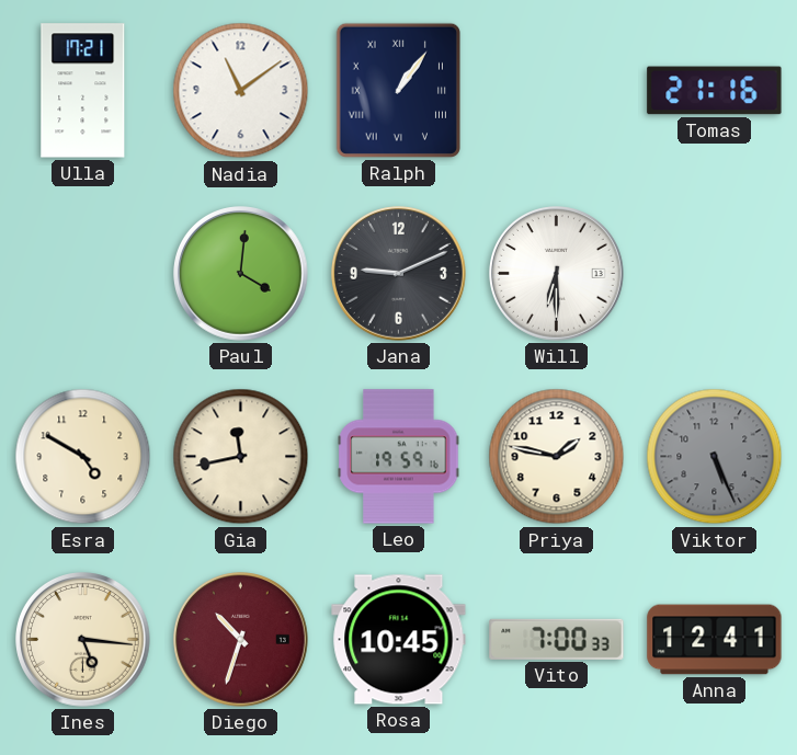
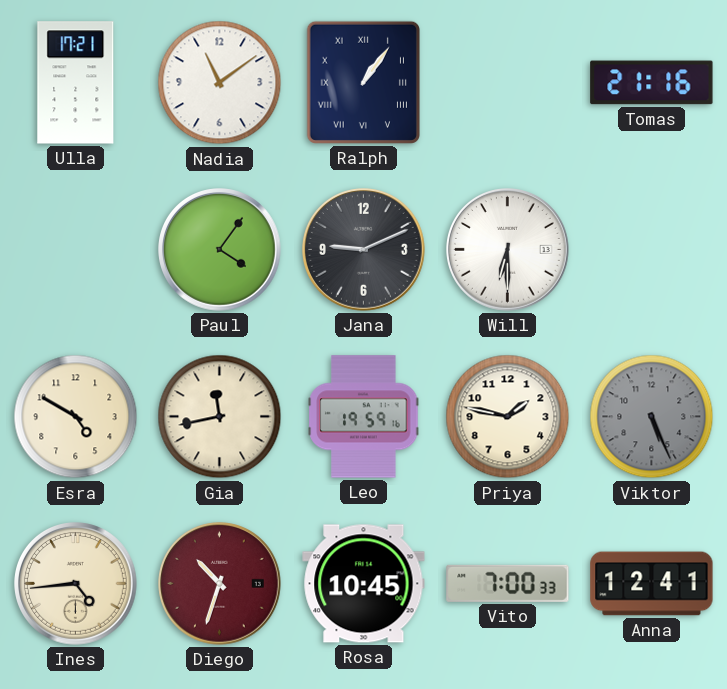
Paul: 4:01 -> 4:06
Ines: 5:16 -> 4:44
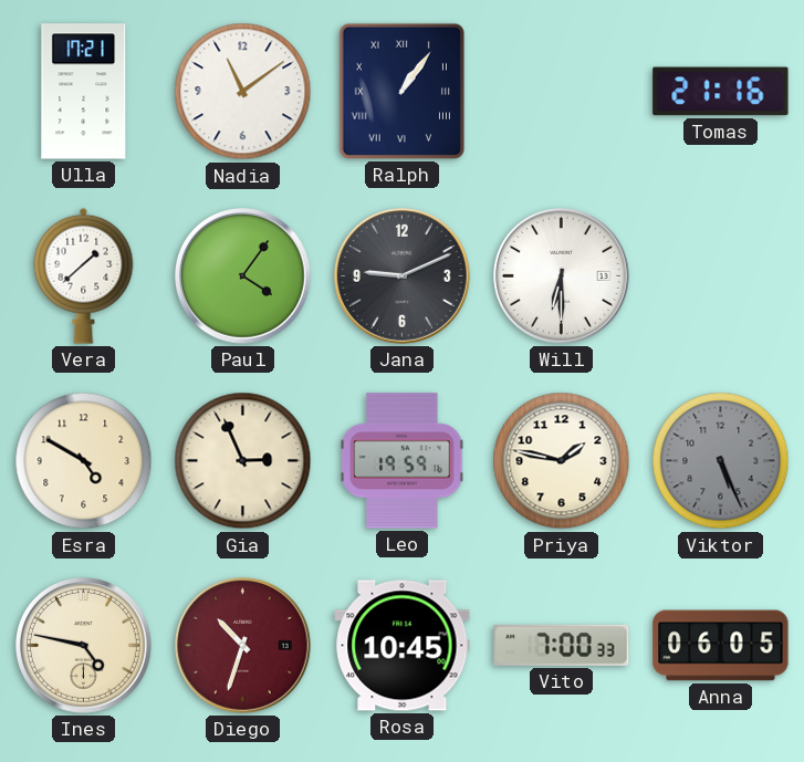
Vera: none -> 1:38
Gia: 11:43 -> 2:56
Ines: 4:44 -> 4:47
Anna: 12:41 -> 06:05
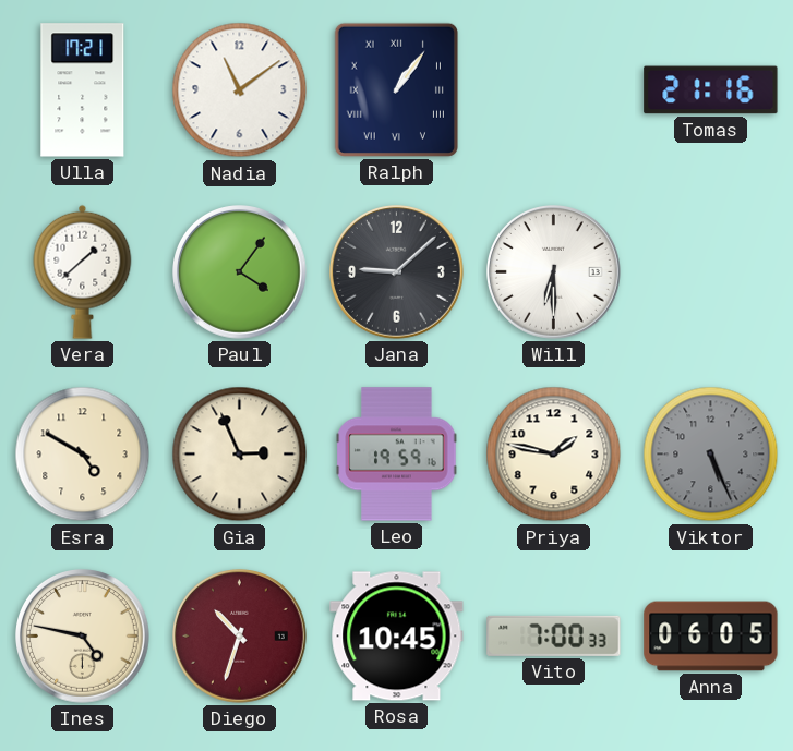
Jana: 9:11 -> 9:08
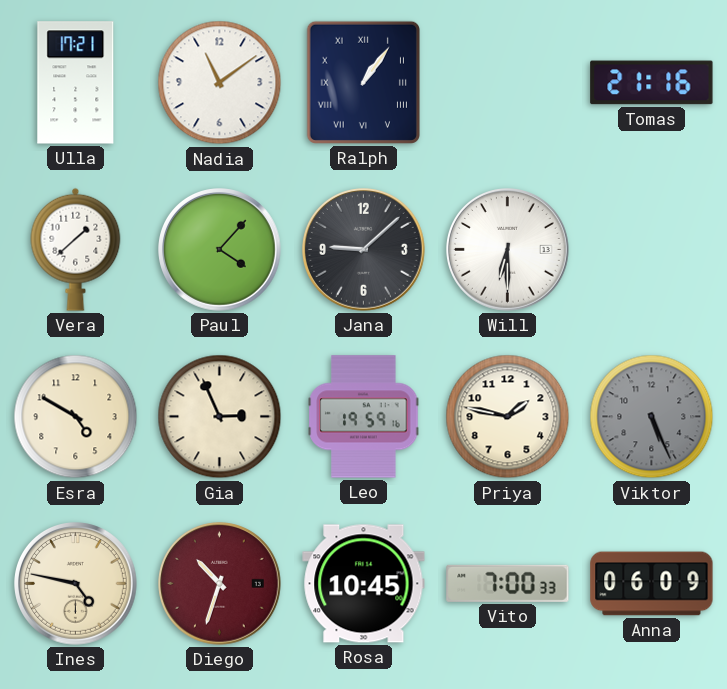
Paul: 4:06 -> 4:07
Anna: 06:05 -> 06:09
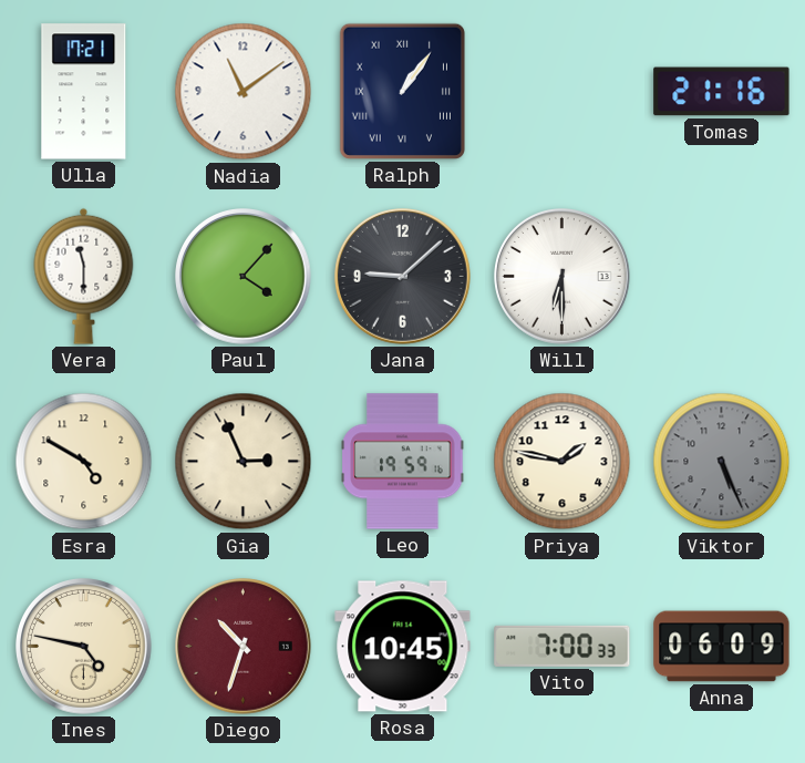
Vera: 1:38 -> 11:30
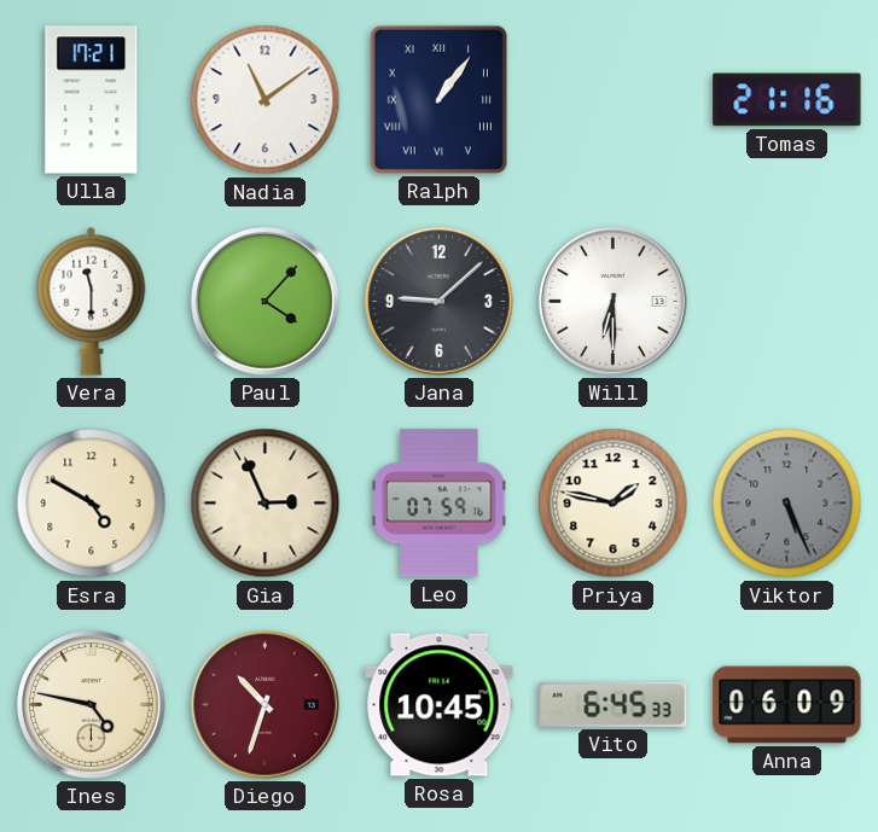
Leo: 19:59 -> 07:59
Vito: 7:00 -> 6:45
